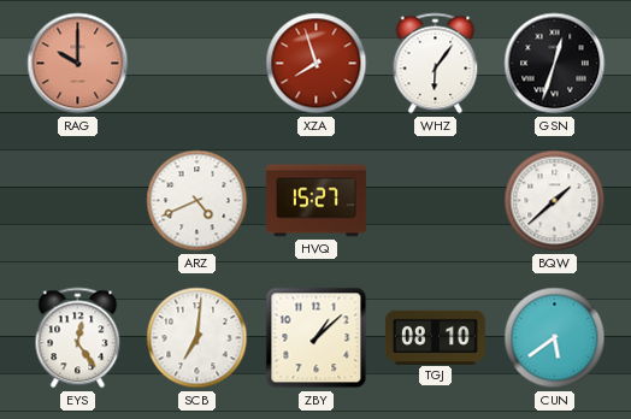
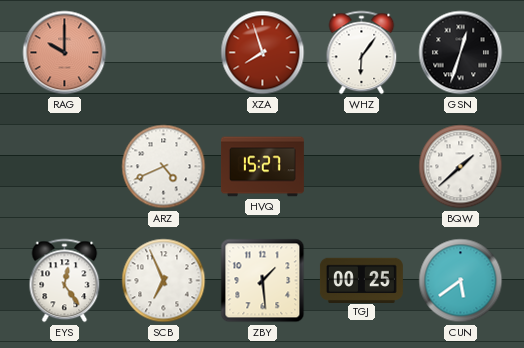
SCB: 7:01 -> 6:56
ZBY: 1:08 -> 1:29
TGJ: 08:10 -> 00:25
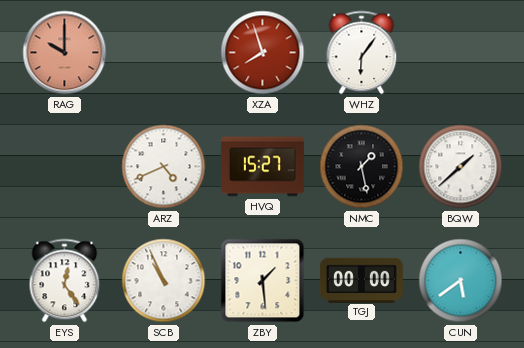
GSN: 12:33 -> none
NMC: none -> 1:28
SCB: 6:56 -> 10:56
TGJ: 00:25 -> 00:00
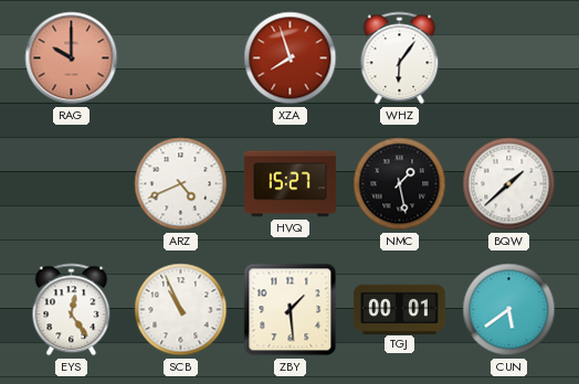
TGJ: 00:00 -> 00:01
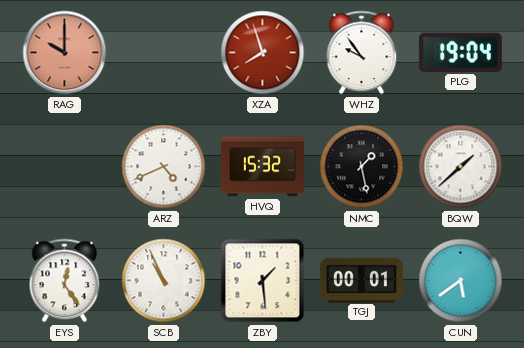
WHZ: 6:06 -> 9:54
PLG: none -> 19:04
HVQ: 15:27 -> 15:32
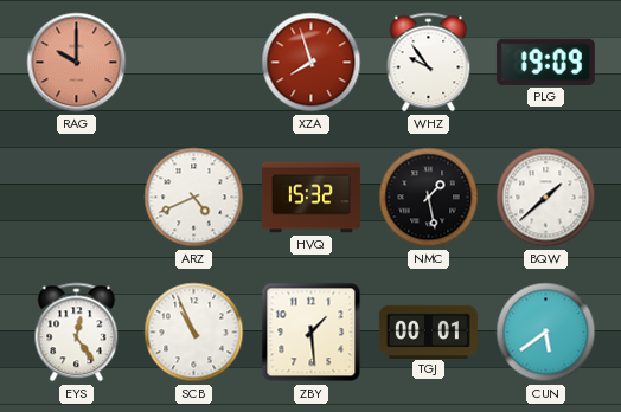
PLG: 19:04 -> 19:09
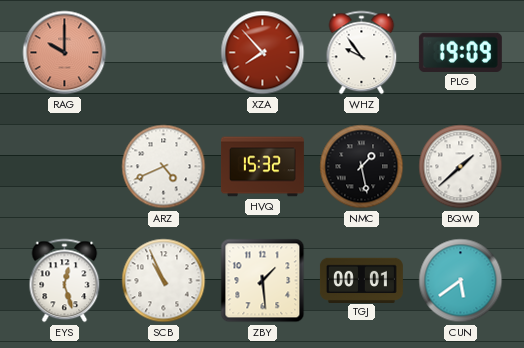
XZA: 7:57 -> 7:53
EYS: 12:24 -> 12:27
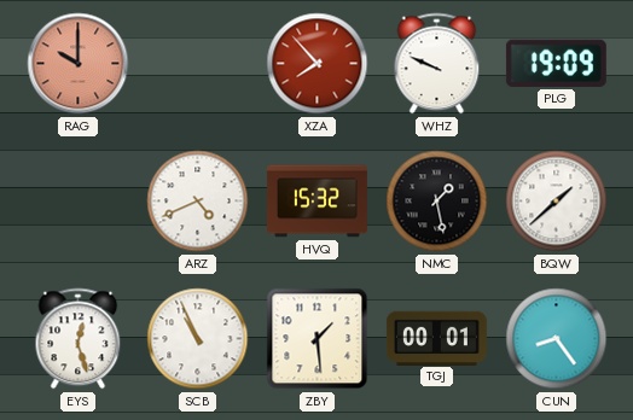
WHZ: 9:54 -> 9:49
CUN: 5:39 -> 8:24
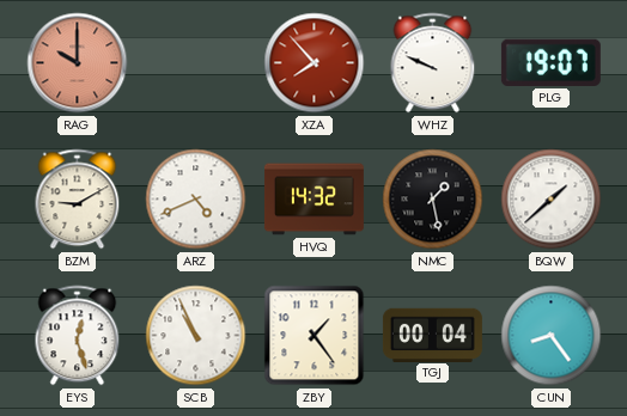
PLG: 19:09 -> 19:07
BZM: none -> 9:10
HVQ: 15:32 -> 14:32
ZBY: 1:29 -> 1:24
TGJ: 00:01 -> 00:04
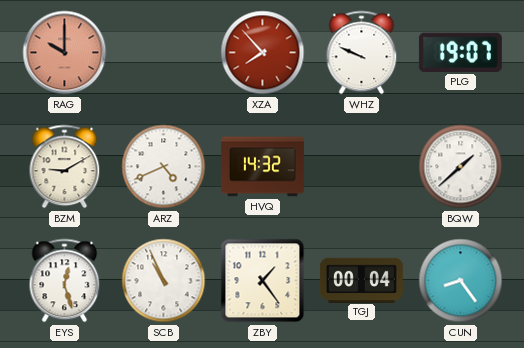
NMC: 1:28 -> none
